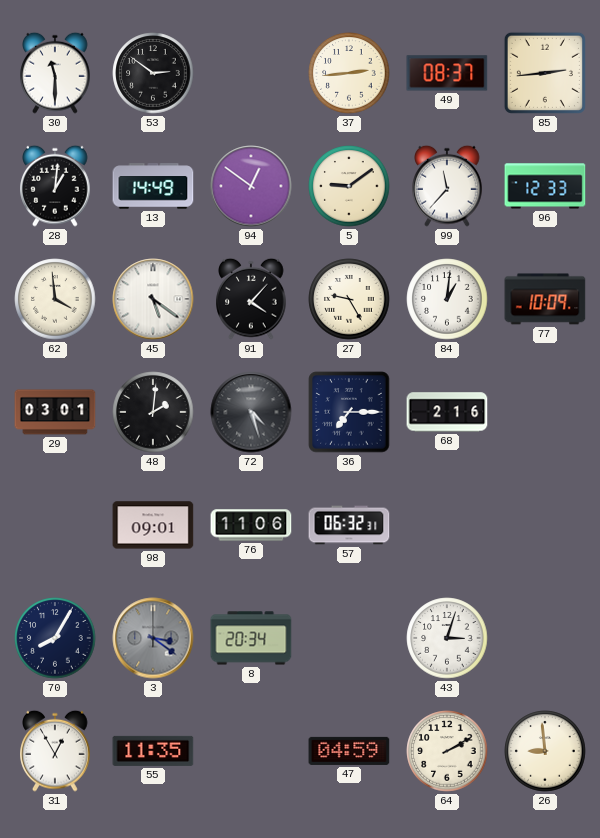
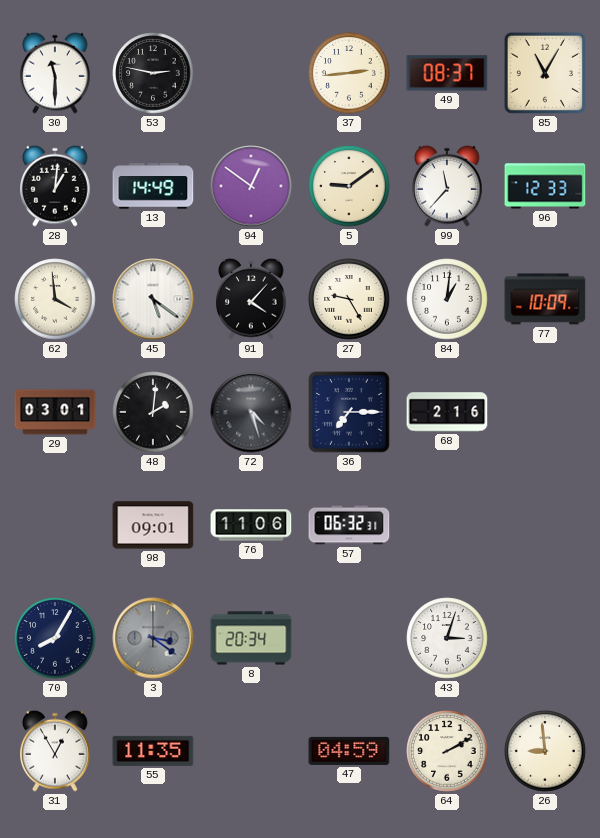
53: 2:51 -> 2:47
85: 2:44 -> 11:05
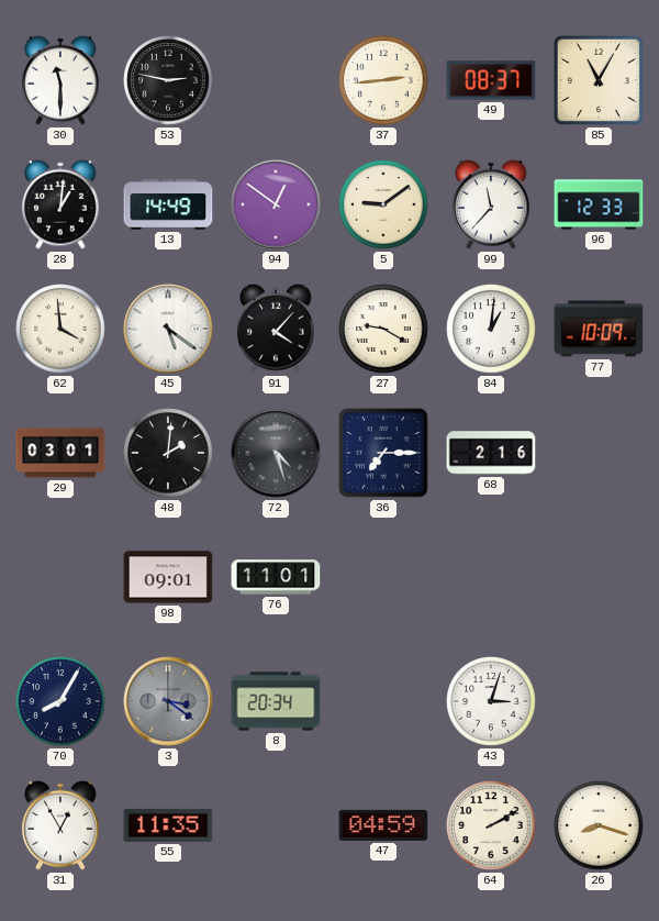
27: 9:25 -> 9:20
76: 11:06 -> 11:01
57: 06:32 -> none
26: 8:59 -> 8:18
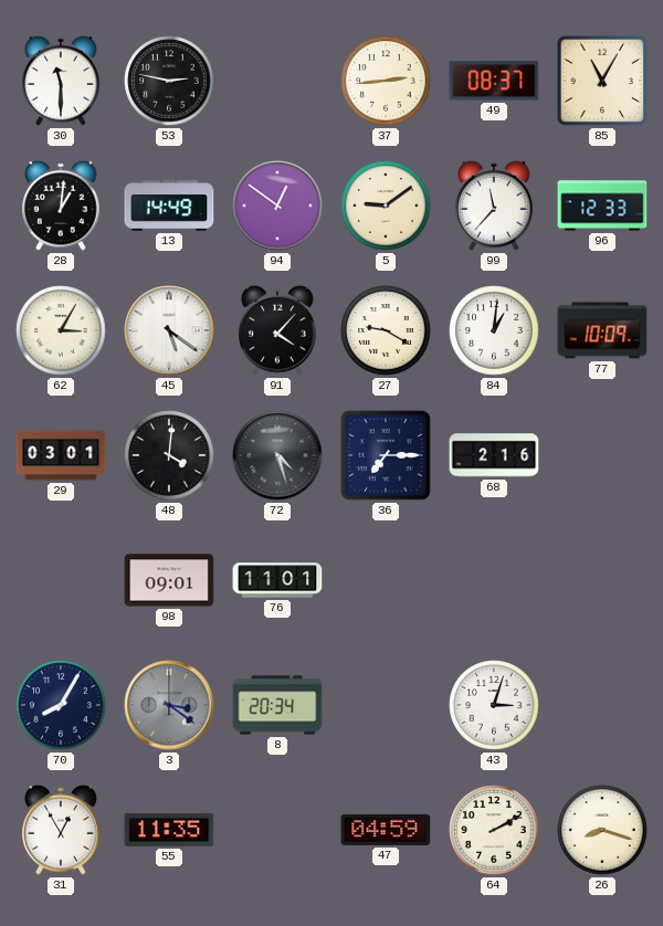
62: 3:59 -> 3:05
48: 2:01 -> 4:01
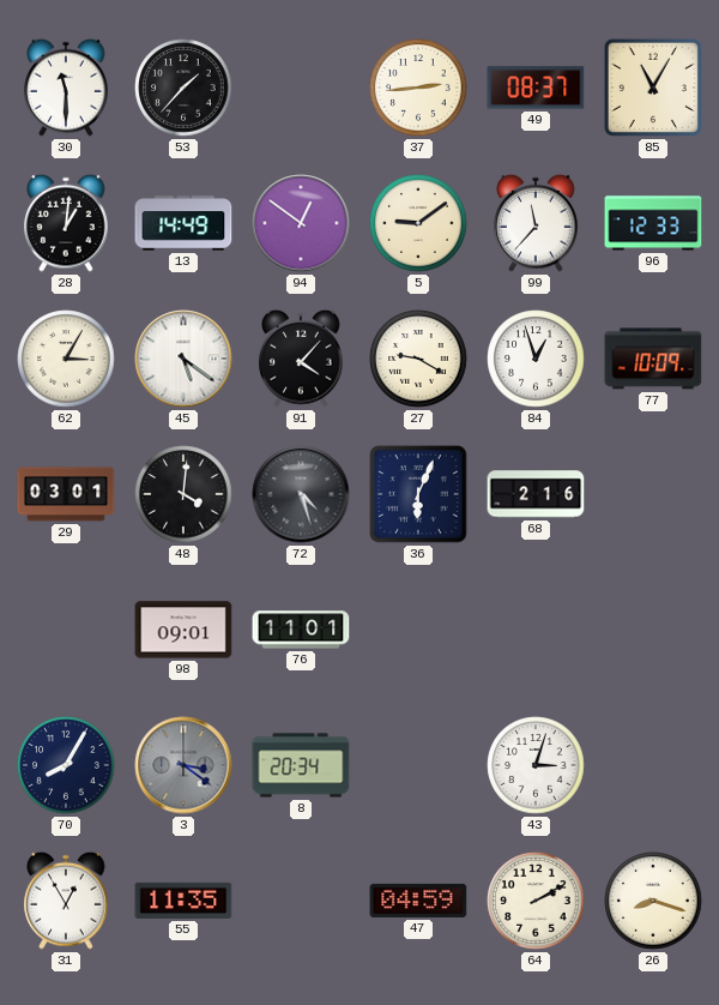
53: 2:47 -> 1:37
84: 1:01 -> 12:57
36: 7:15 -> 6:04
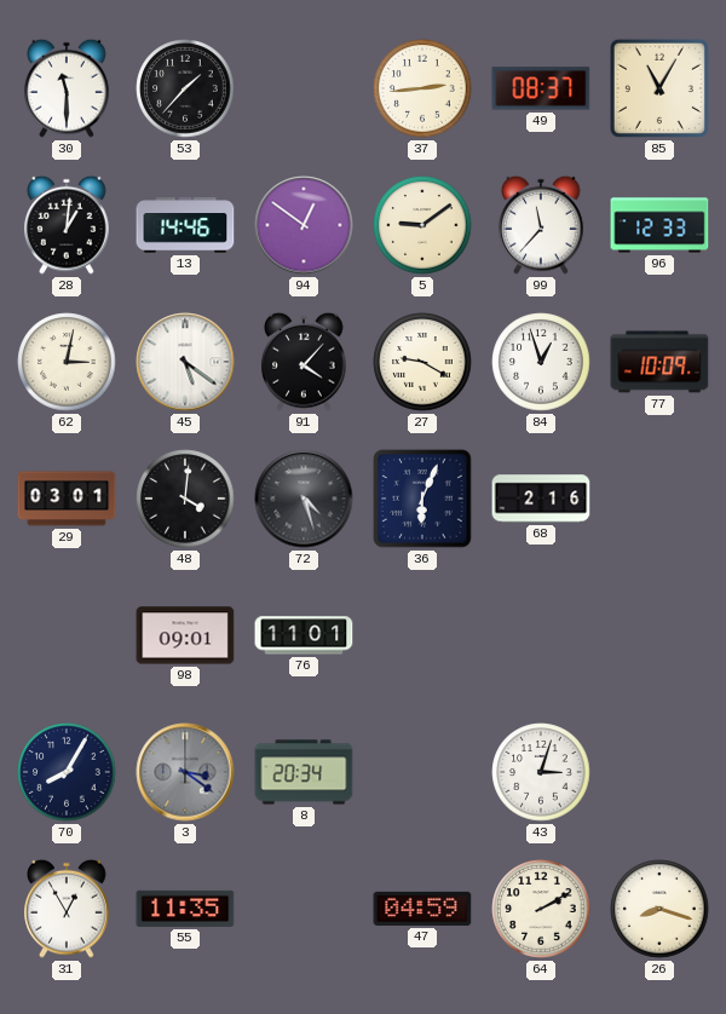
13: 14:49 -> 14:46
62: 3:05 -> 3:02
